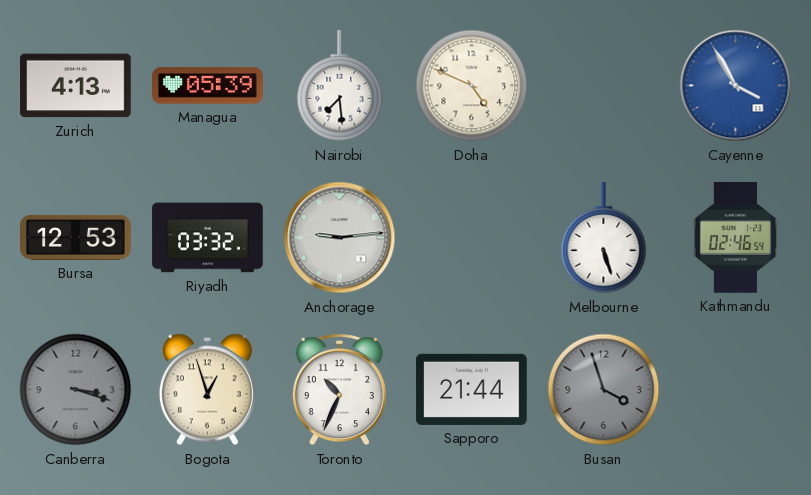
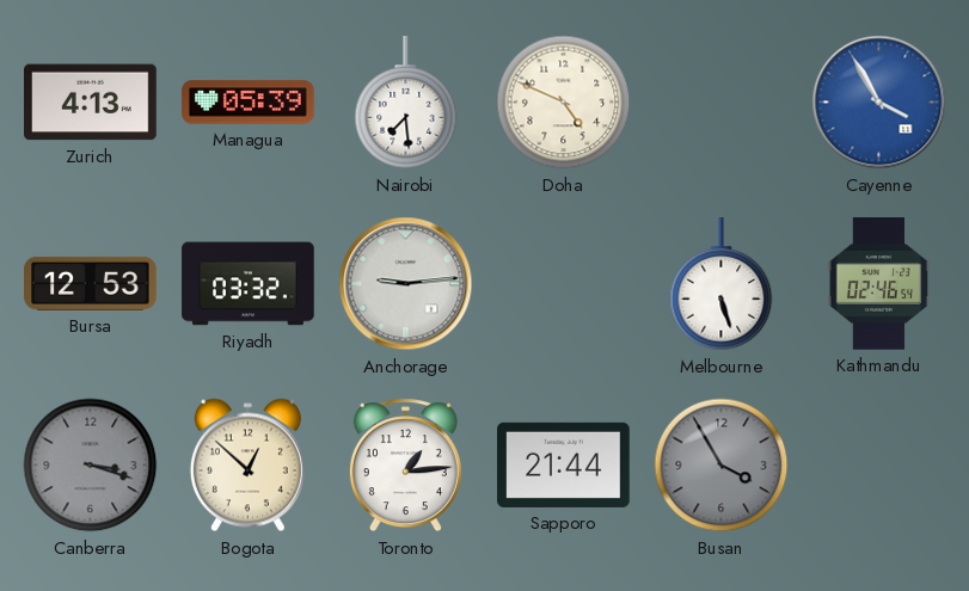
Bogota: 12:57 -> 12:52
Toronto: 10:34 -> 1:14
Busan: 3:57 -> 3:55
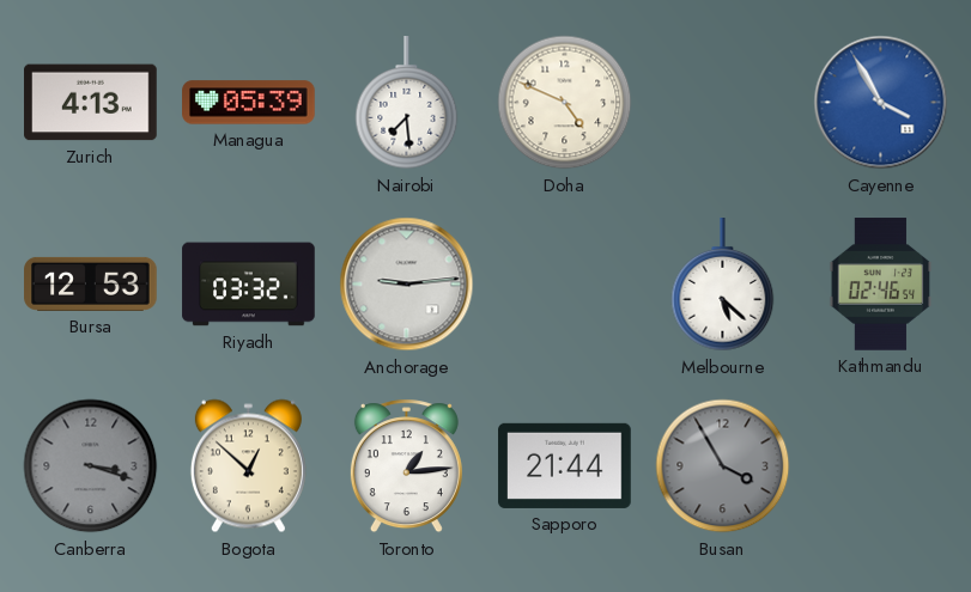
Melbourne: 5:27 -> 5:22
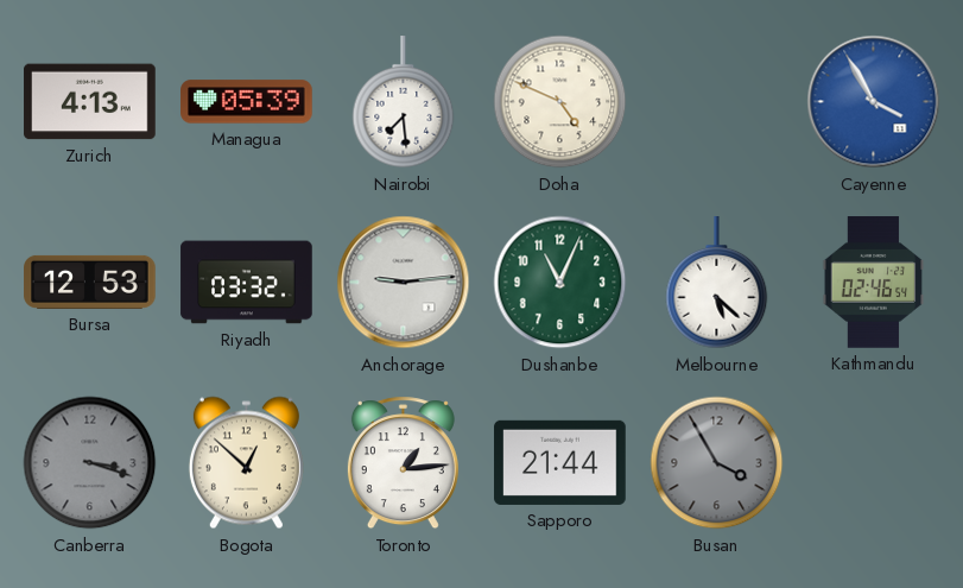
Dushanbe: none -> 11:04
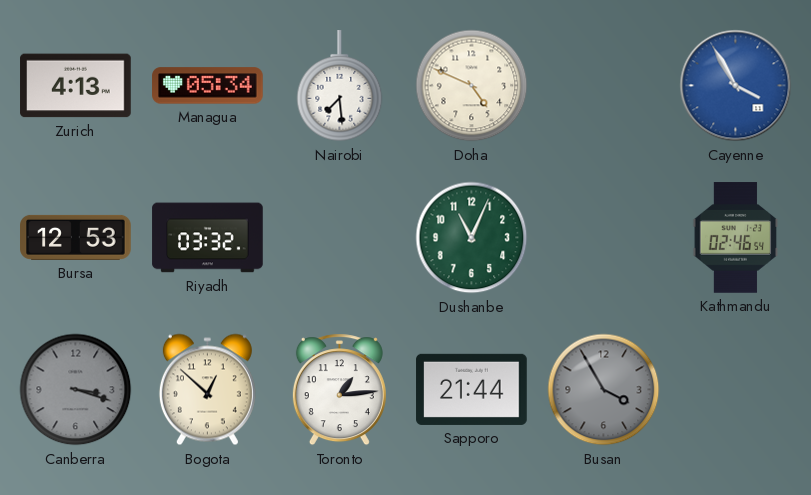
Managua: 05:39 -> 05:34
Anchorage: 9:14 -> none
Melbourne: 5:22 -> none
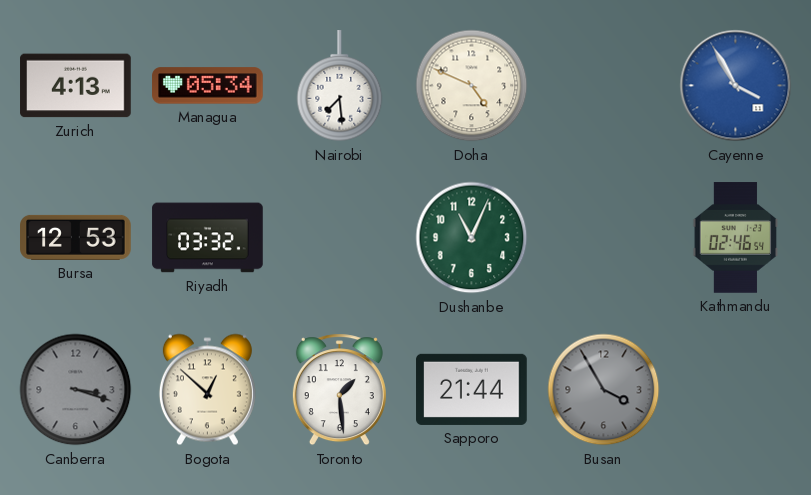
Toronto: 1:14 -> 1:29
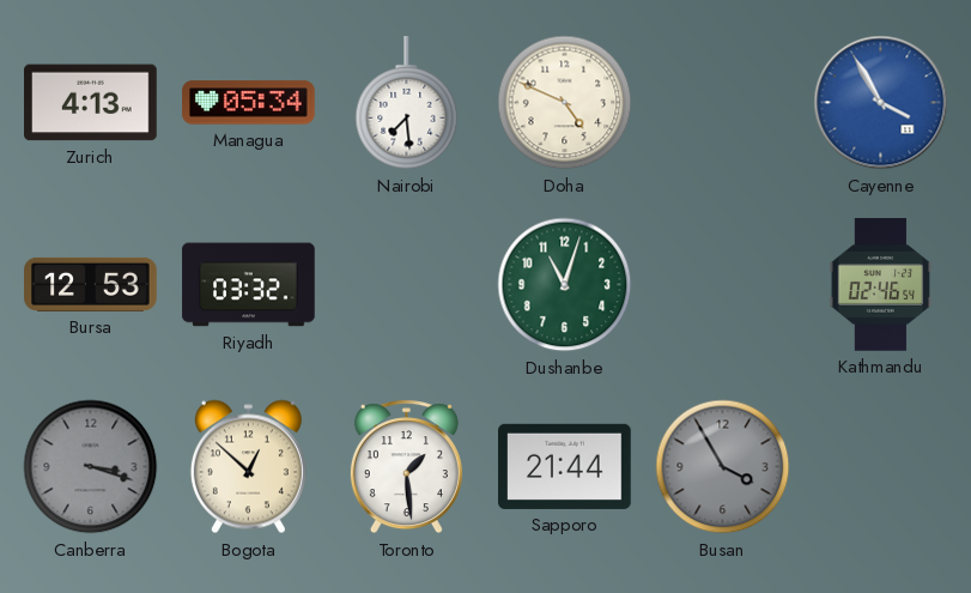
Dushanbe: 11:04 -> 11:03
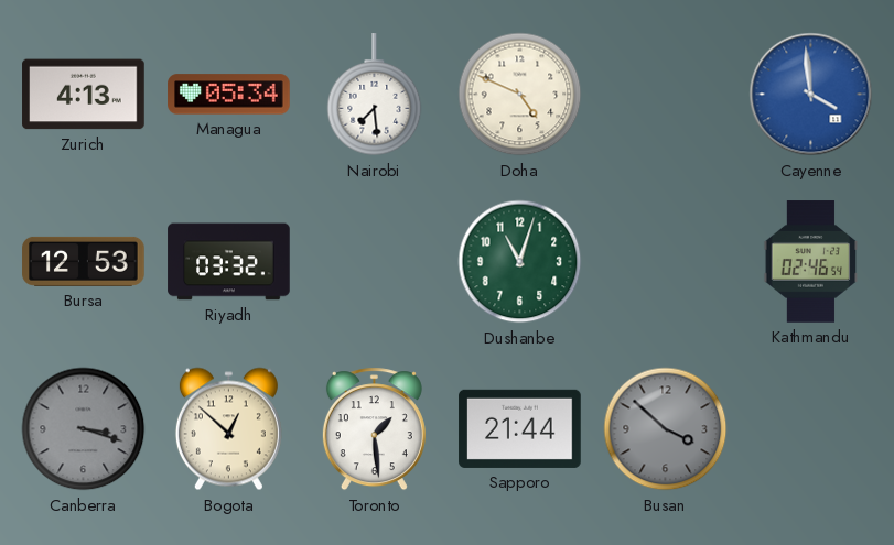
Cayenne: 3:55 -> 3:59
Busan: 3:55 -> 3:52
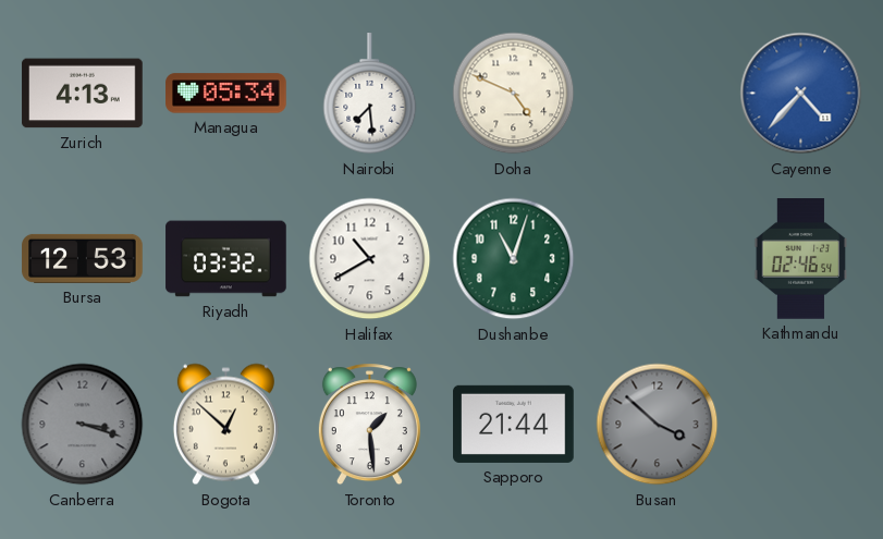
Cayenne: 3:59 -> 4:37
Halifax: none -> 10:40
